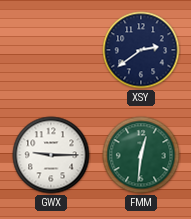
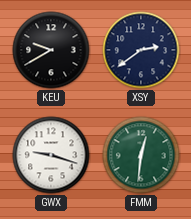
KEU: none -> 9:40
GWX: 9:15 -> 9:18
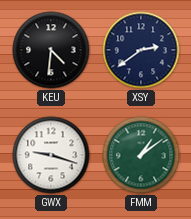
KEU: 9:40 -> 4:31
FMM: 12:31 -> 1:09
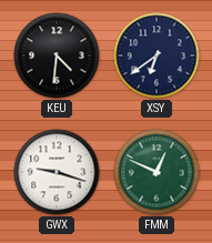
XSY: 2:39 -> 6:39
FMM: 1:09 -> 12:49
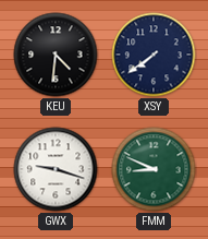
XSY: 6:39 -> 7:39
FMM: 12:49 -> 8:49
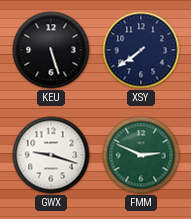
KEU: 4:31 -> 5:27
FMM: 8:49 -> 2:49
